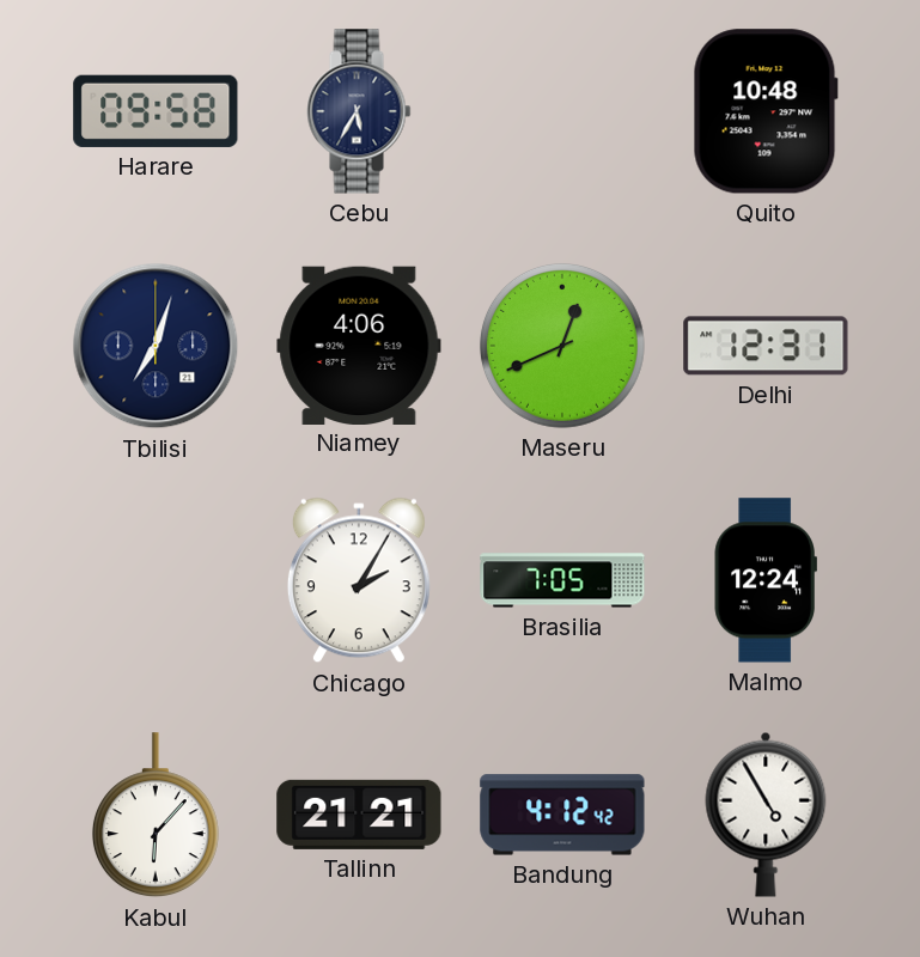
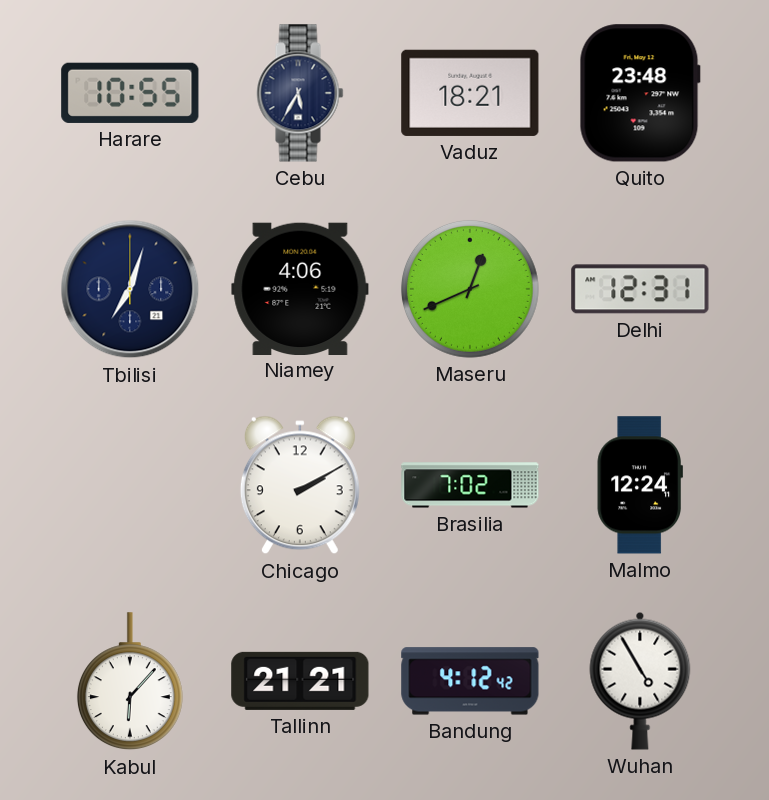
Harare: 09:58 -> 10:55
Vaduz: none -> 18:21
Quito: 10:48 -> 23:48
Chicago: 2:05 -> 2:10
Brasilia: 7:05 -> 7:02
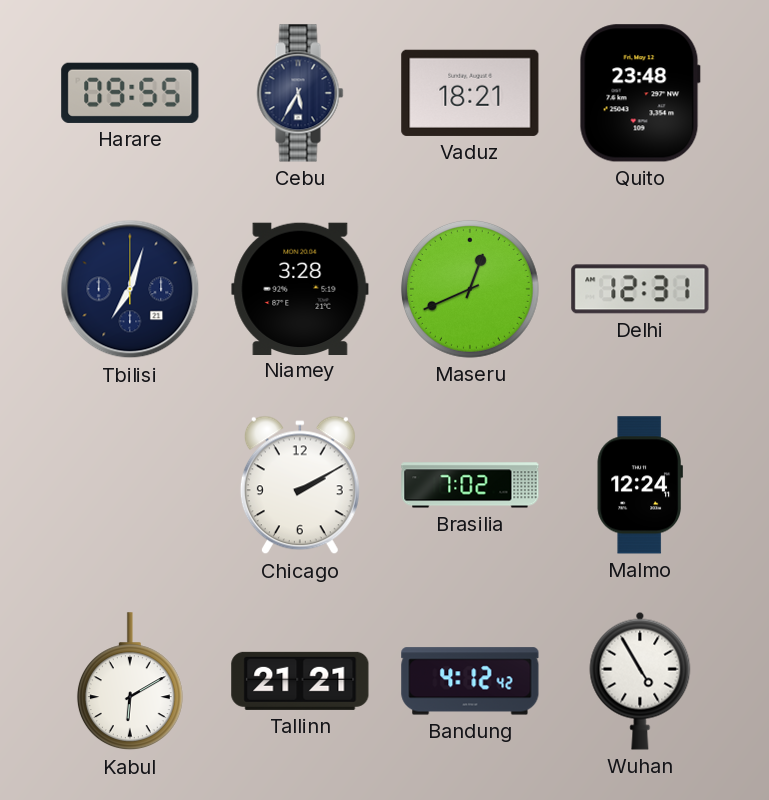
Harare: 10:55 -> 09:55
Niamey: 4:06 -> 3:28
Kabul: 6:07 -> 6:10
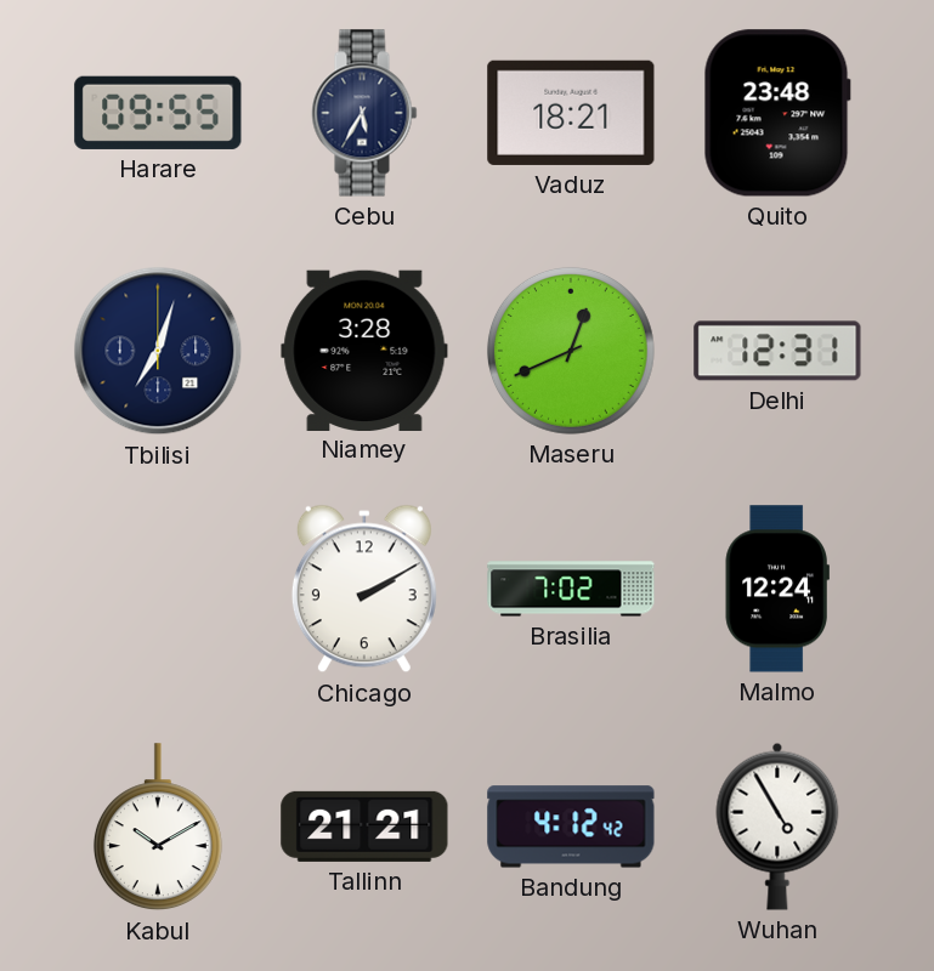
Kabul: 6:10 -> 10:10
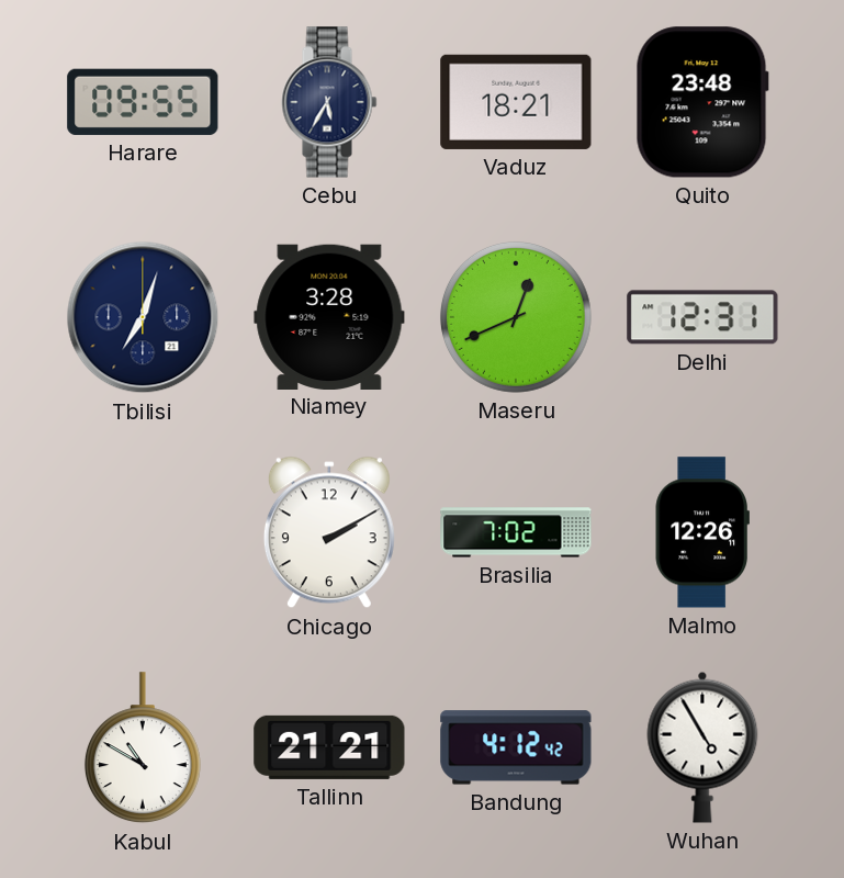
Malmo: 12:24 -> 12:26
Kabul: 10:10 -> 10:50
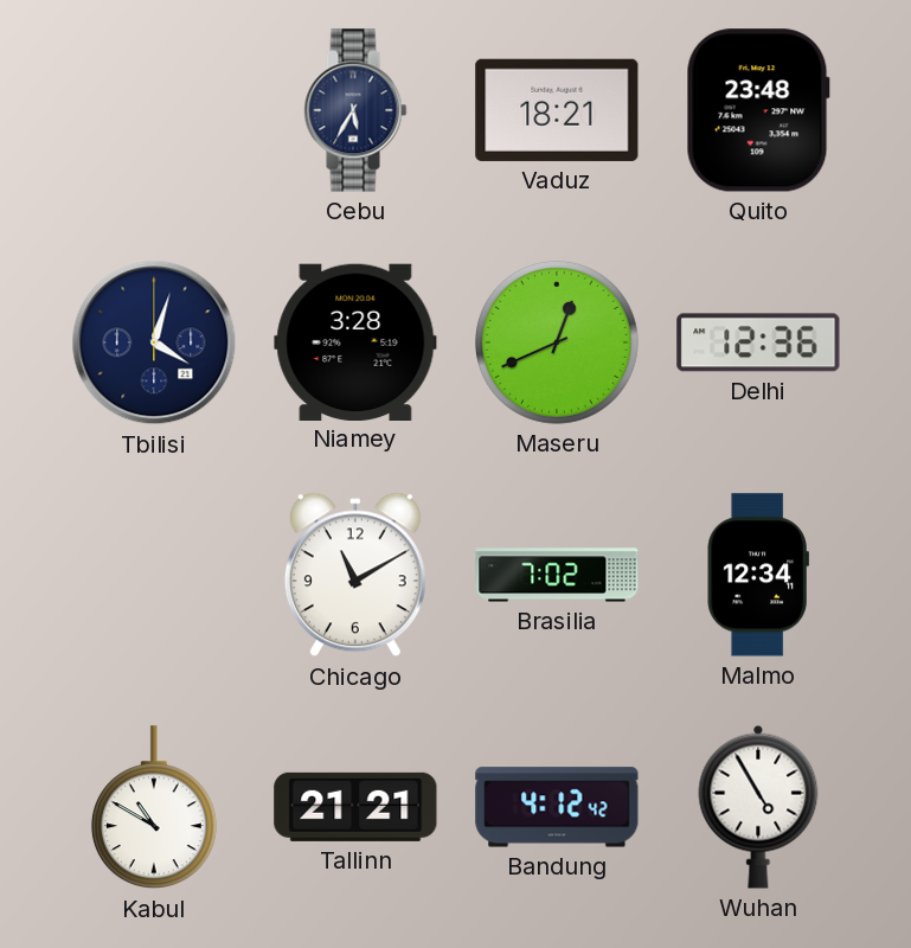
Harare: 09:55 -> none
Tbilisi: 7:03 -> 4:03
Delhi: 12:31 -> 12:36
Chicago: 2:10 -> 11:10
Malmo: 12:26 -> 12:34
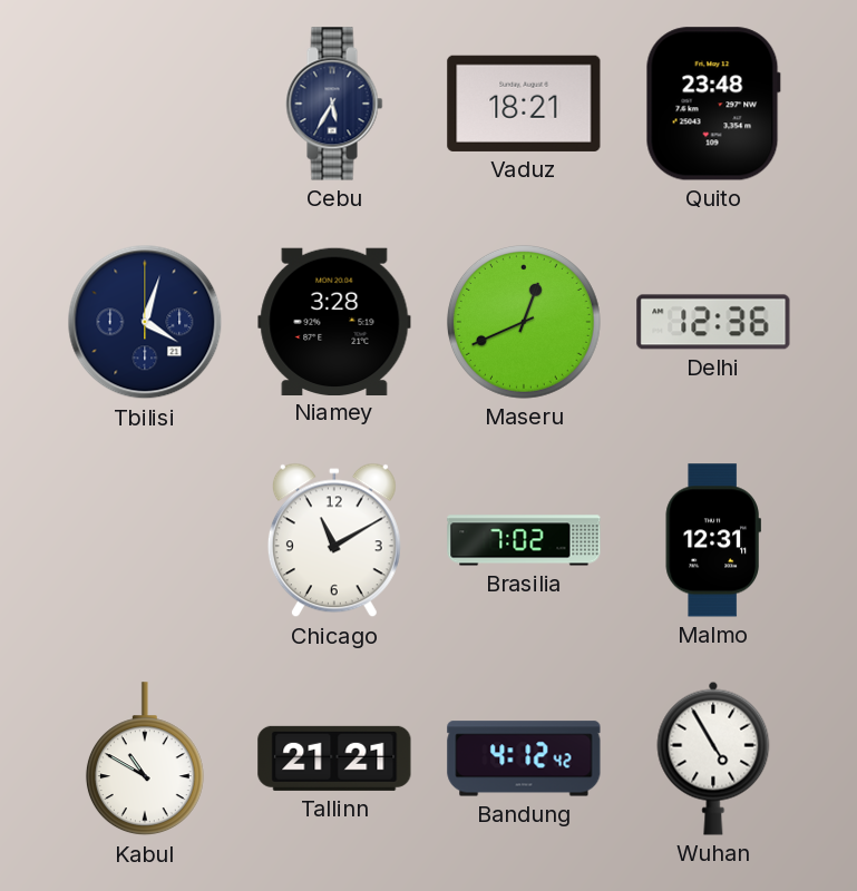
Malmo: 12:34 -> 12:31
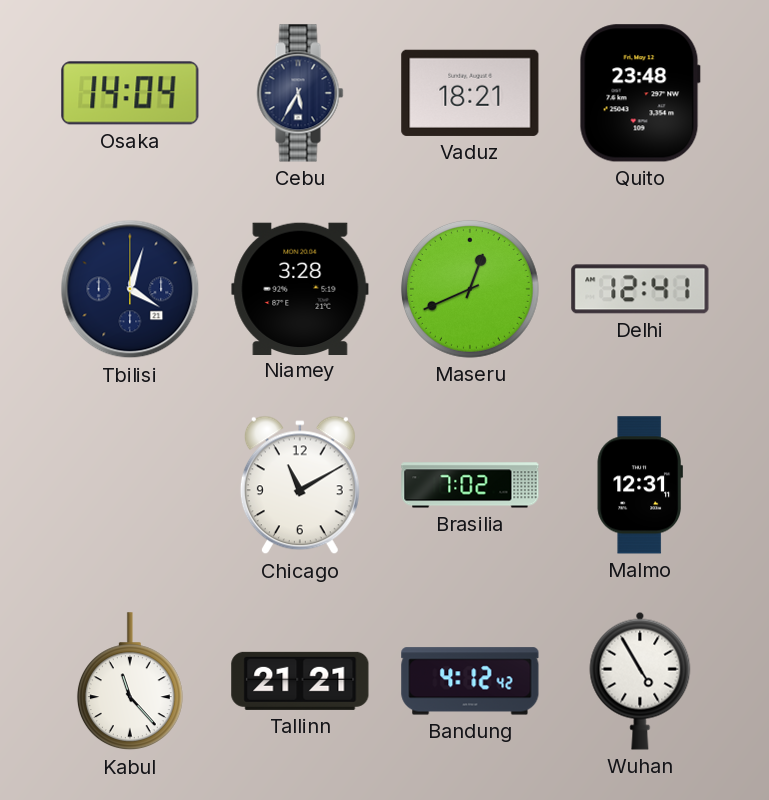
Osaka: none -> 14:04
Delhi: 12:36 -> 12:41
Kabul: 10:50 -> 11:23
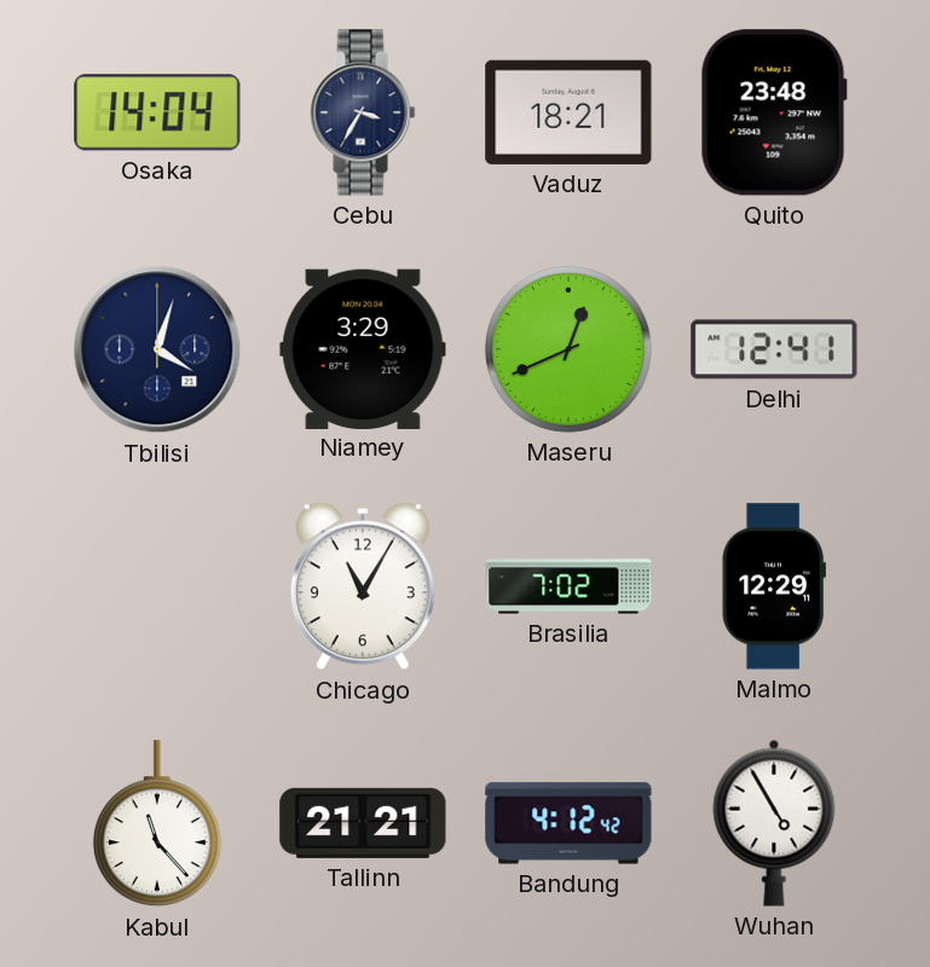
Cebu: 5:35 -> 3:35
Niamey: 3:28 -> 3:29
Chicago: 11:10 -> 11:05
Malmo: 12:31 -> 12:29
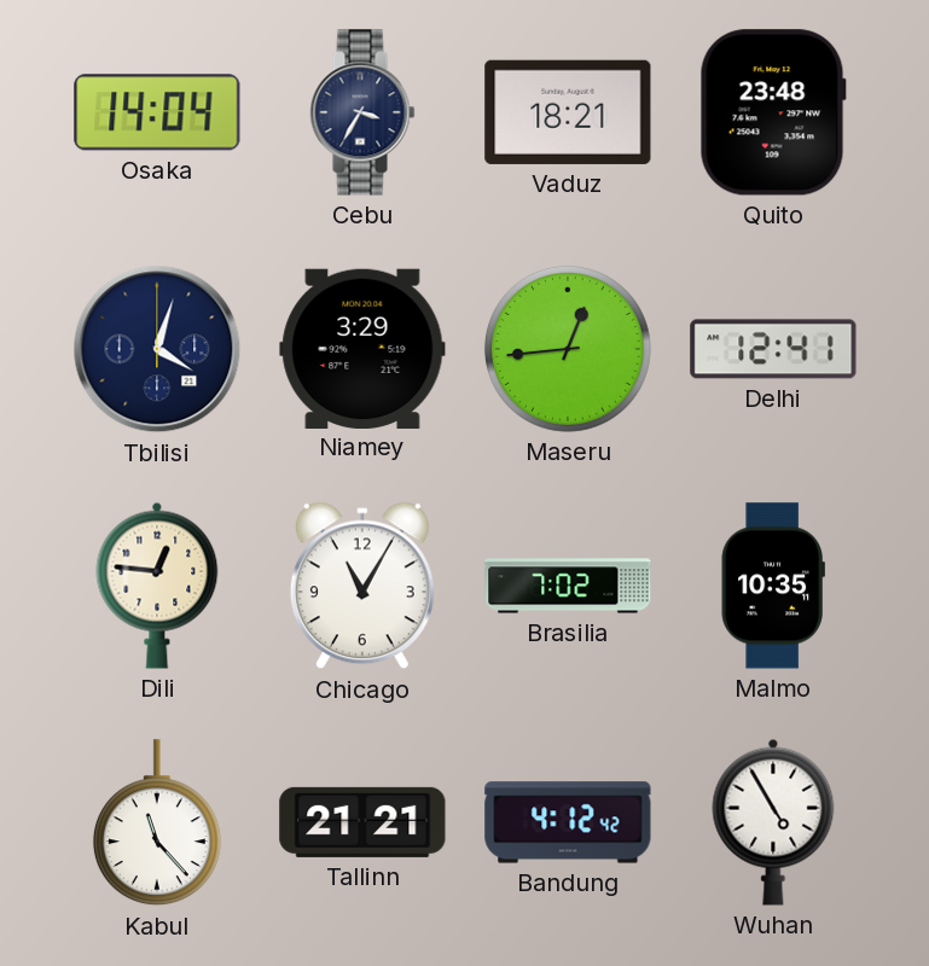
Maseru: 12:41 -> 12:44
Dili: none -> 12:46
Malmo: 12:29 -> 10:35
